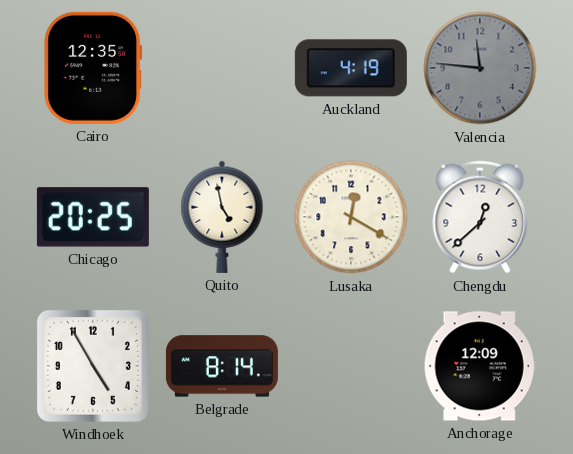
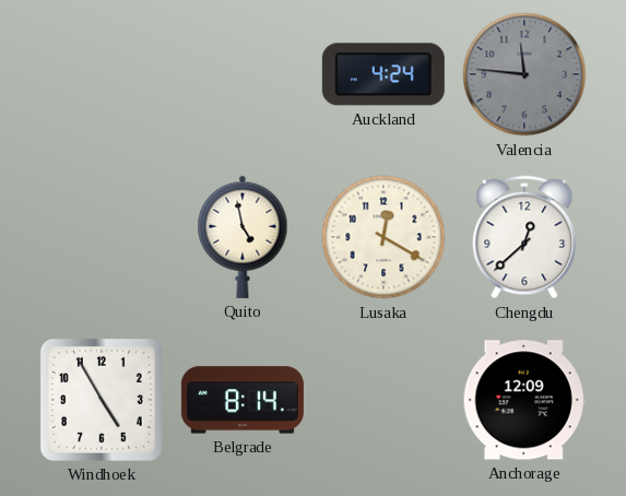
Cairo: 12:35 -> none
Auckland: 4:19 -> 4:24
Chicago: 20:25 -> none
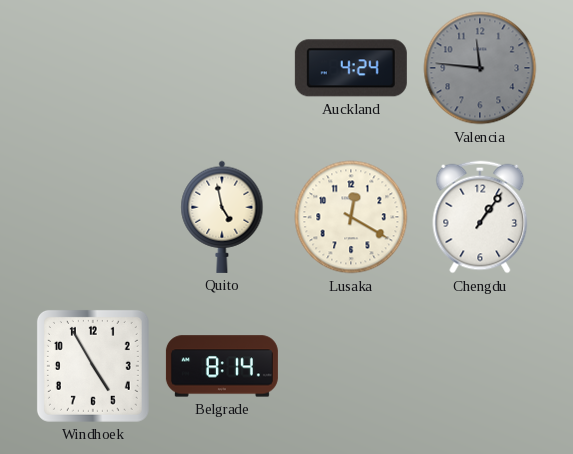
Chengdu: 12:38 -> 1:06
Anchorage: 12:09 -> none
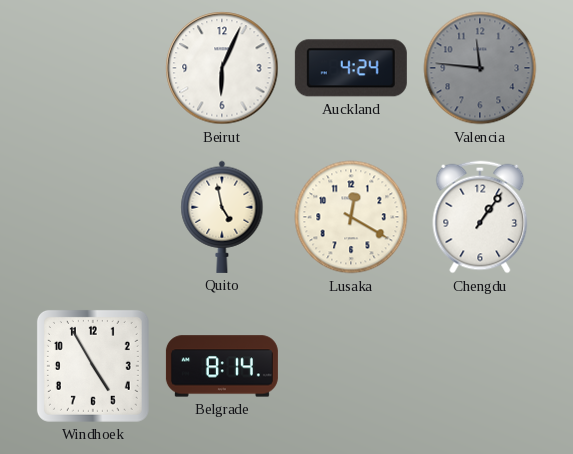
Beirut: none -> 6:04
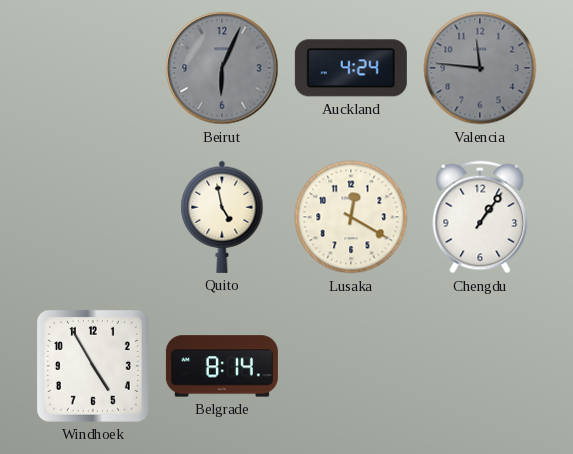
Beirut dial: white -> grey
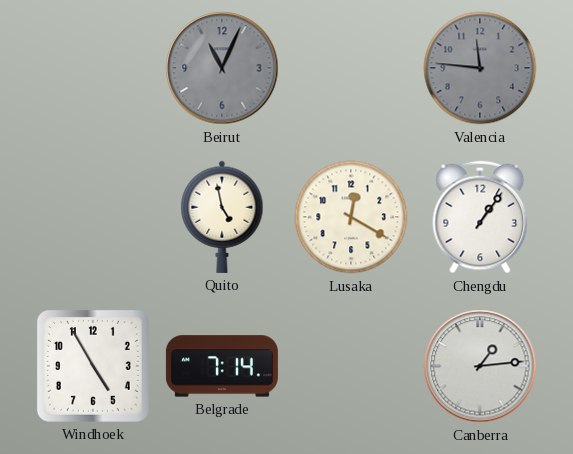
Beirut: 6:04 -> 11:04
Auckland: 4:24 -> none
Belgrade: 8:14 -> 7:14
Canberra: none -> 1:14
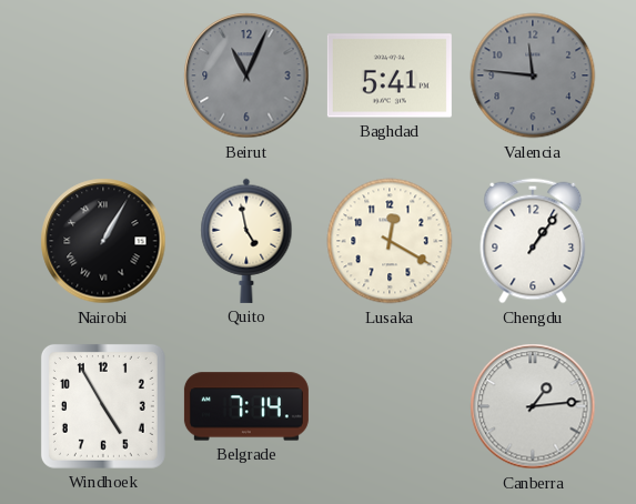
Baghdad: none -> 5:41
Nairobi: none -> 1:05
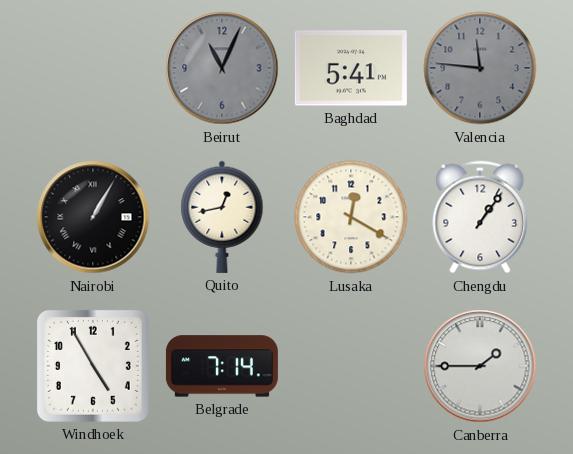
Quito: 4:58 -> 12:43
Canberra: 1:14 -> 1:45
